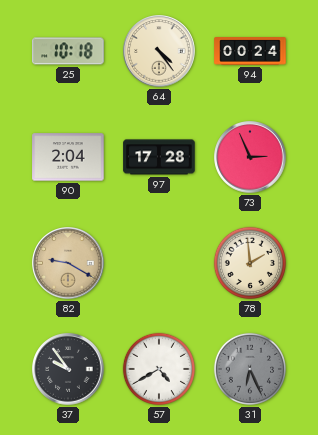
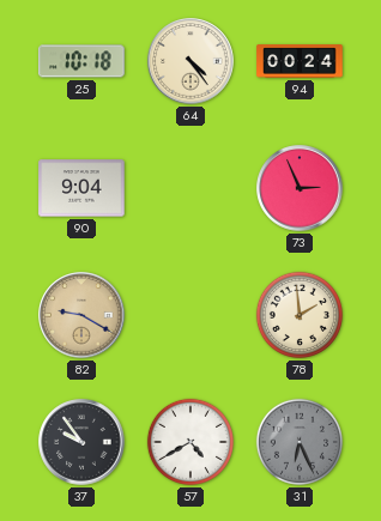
90: 2:04 -> 9:04
97: 17:28 -> none
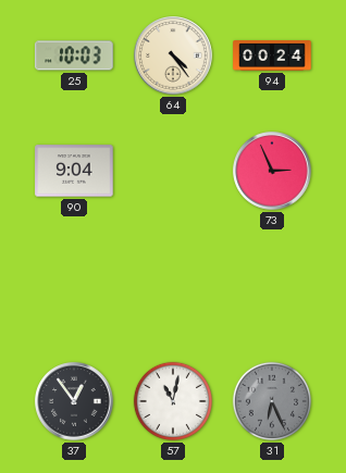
25: 10:18 -> 10:03
82: 9:20 -> none
78: 1:59 -> none
37: 9:54 -> 12:54
57: 4:40 -> 11:02
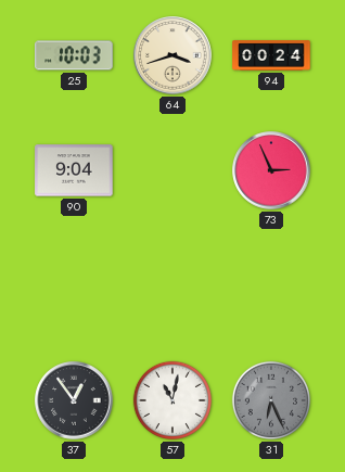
64: 4:24 -> 3:42
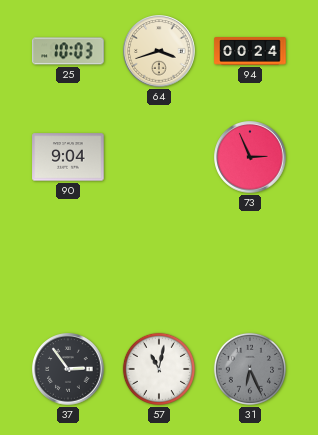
37: 12:54 -> 2:54
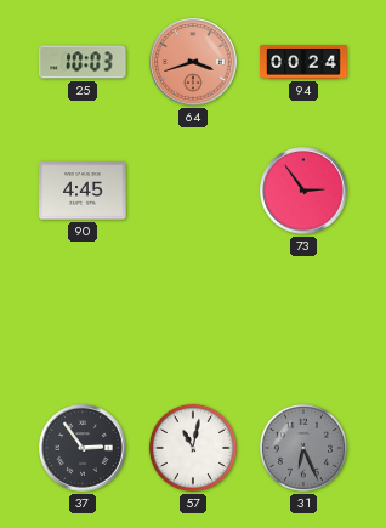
64 dial: cream -> salmon
90: 9:04 -> 4:45
73: 2:56 -> 2:54
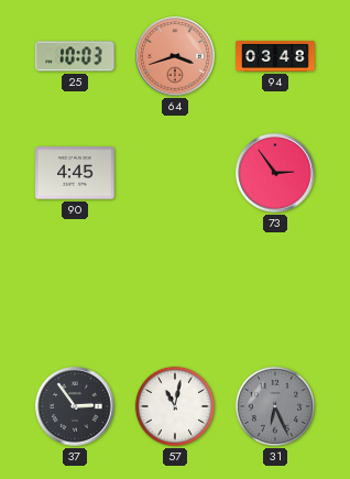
94: 00:24 -> 03:48
